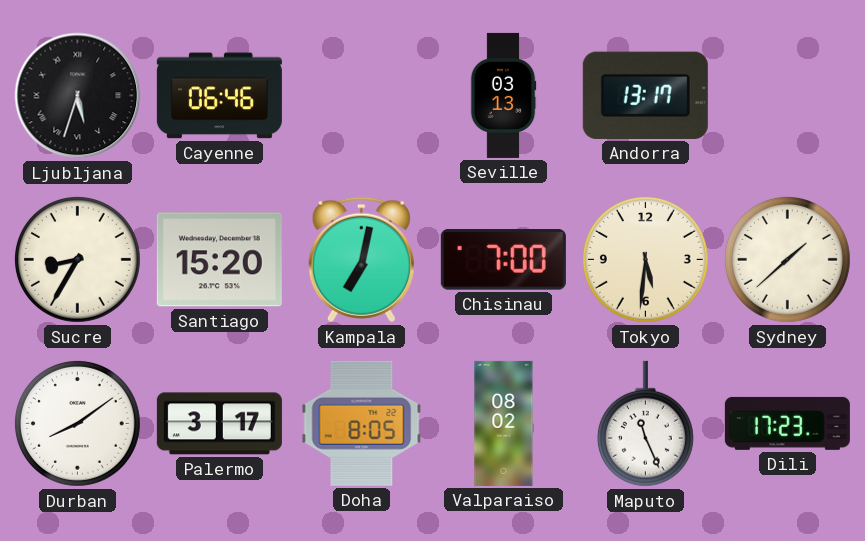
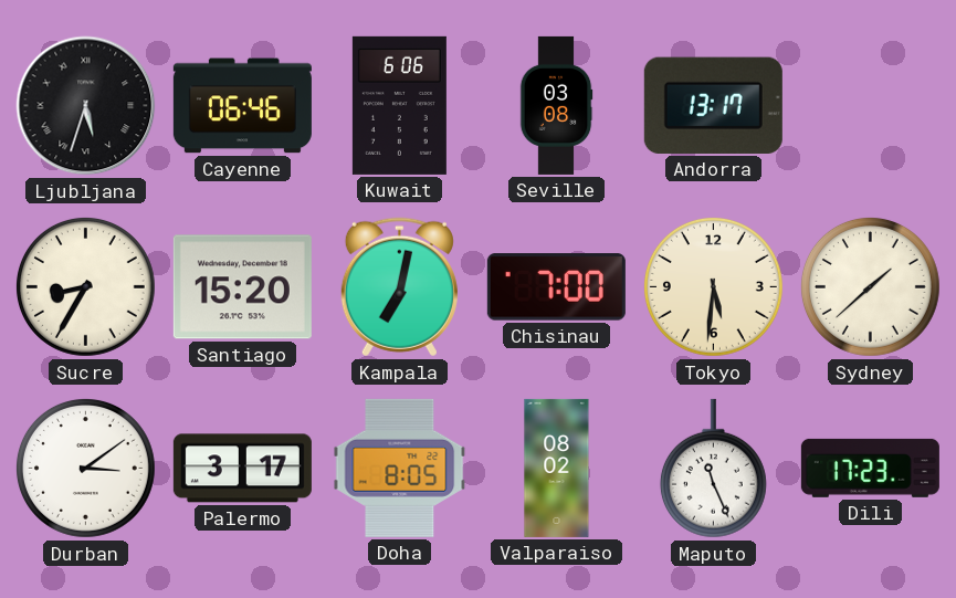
Kuwait: none -> 6:06
Seville: 03:13 -> 03:08
Durban: 8:09 -> 3:09
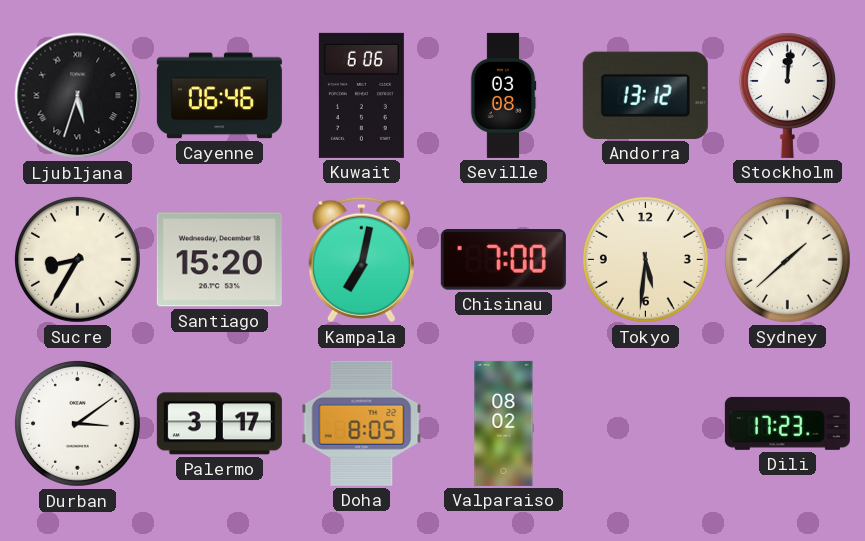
Andorra: 13:17 -> 13:12
Stockholm: none -> 12:01
Maputo: 11:26 -> none
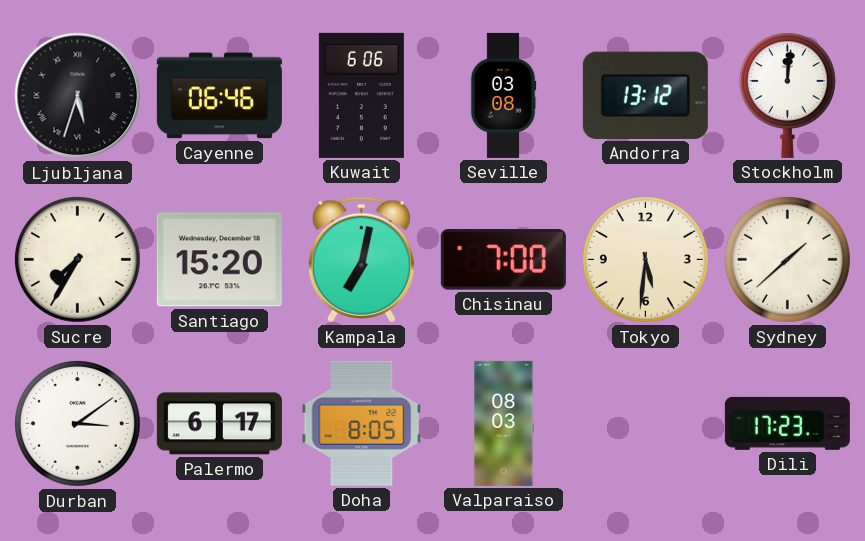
Sucre: 8:35 -> 7:35
Palermo: 3:17 -> 6:17
Valparaiso: 08:02 -> 08:03
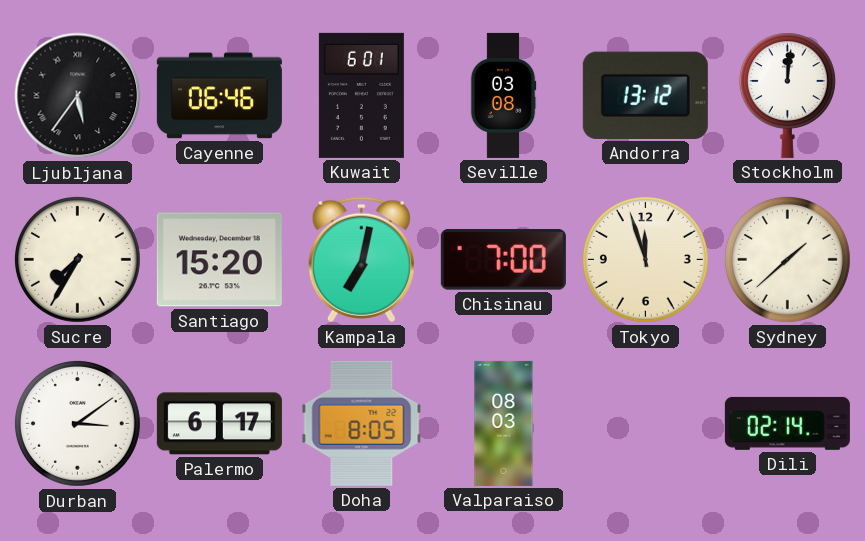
Ljubljana: 5:33 -> 5:36
Kuwait: 6:06 -> 6:01
Tokyo: 5:31 -> 11:57
Dili: 17:23 -> 02:14
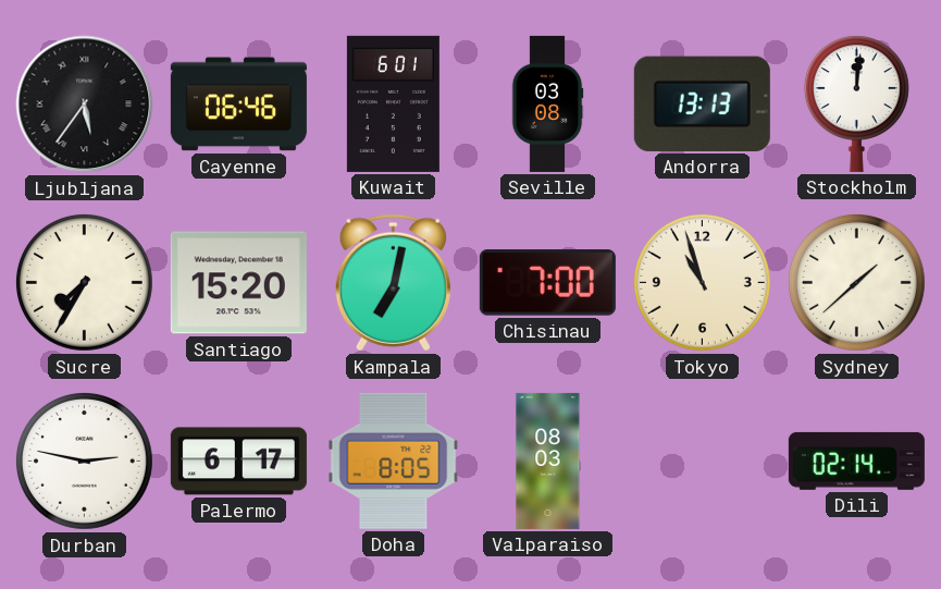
Andorra: 13:12 -> 13:13
Tokyo: 11:57 -> 10:57
Durban: 3:09 -> 2:47
